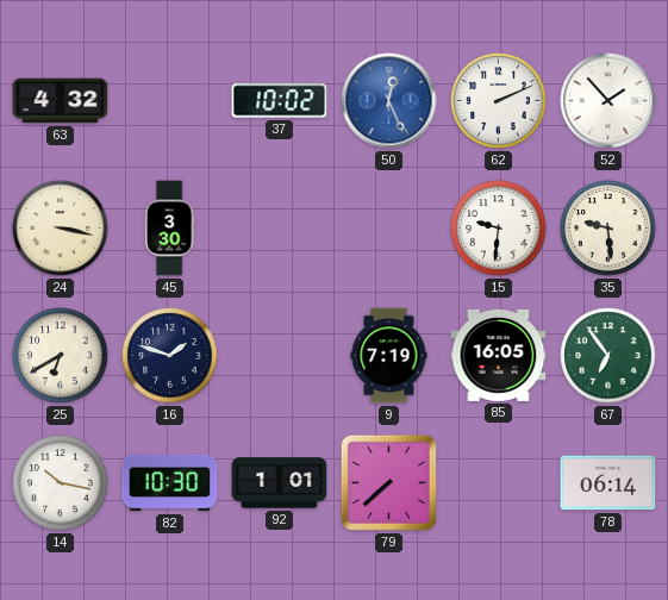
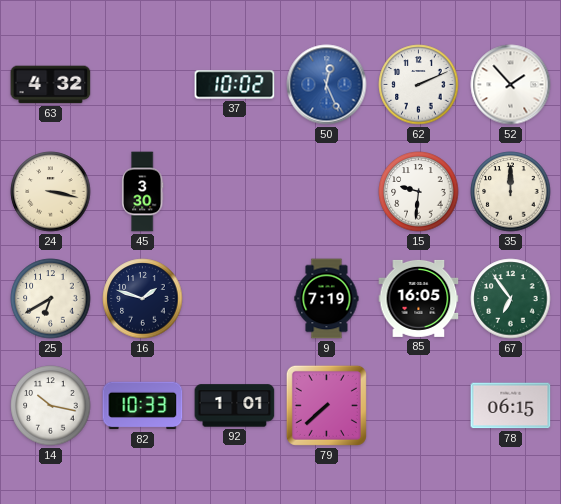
35: 9:29 -> 12:00
82: 10:30 -> 10:33
78: 06:14 -> 06:15
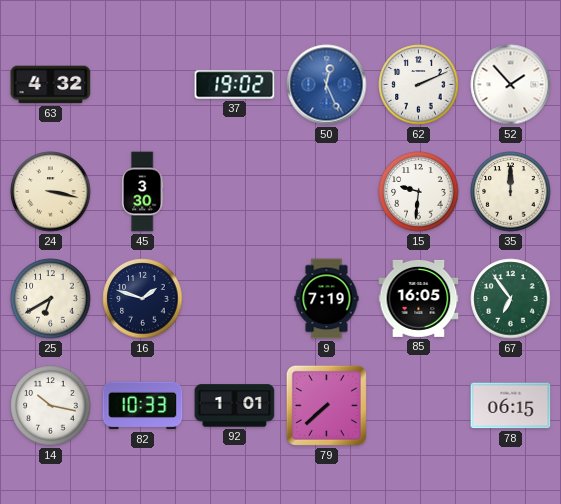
37: 10:02 -> 19:02
